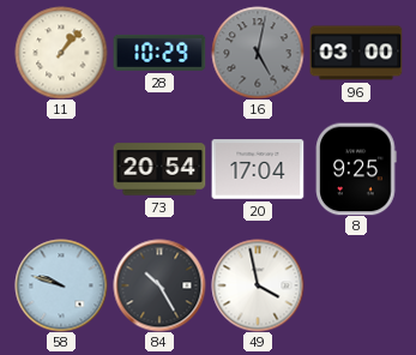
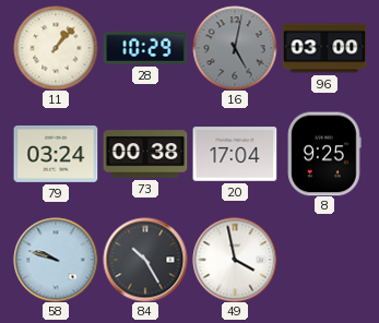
79: none -> 03:24
73: 20:54 -> 00:38
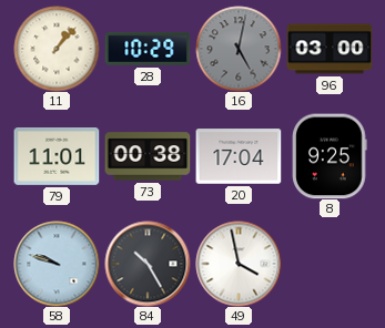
79: 03:24 -> 11:01
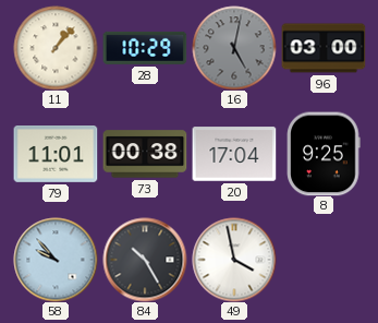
58: 9:48 -> 9:53
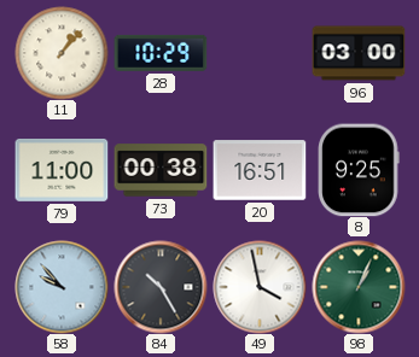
16: 5:02 -> none
79: 11:01 -> 11:00
20: 17:04 -> 16:51
98: none -> 1:04
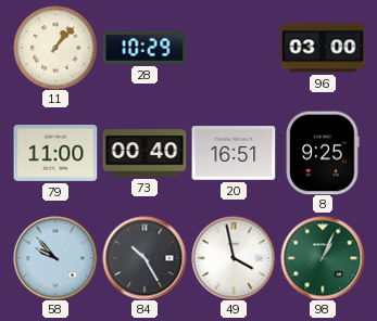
73: 00:38 -> 00:40
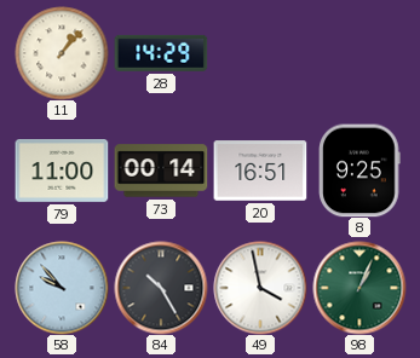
28: 10:29 -> 14:29
96: 03:00 -> none
73: 00:40 -> 00:14
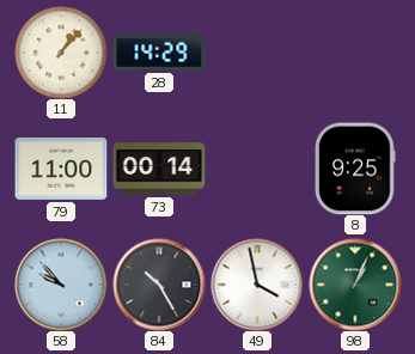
20: 16:51 -> none
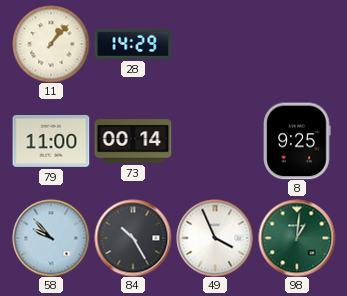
49: 3:58 -> 3:56
98: 1:04 -> 1:01
